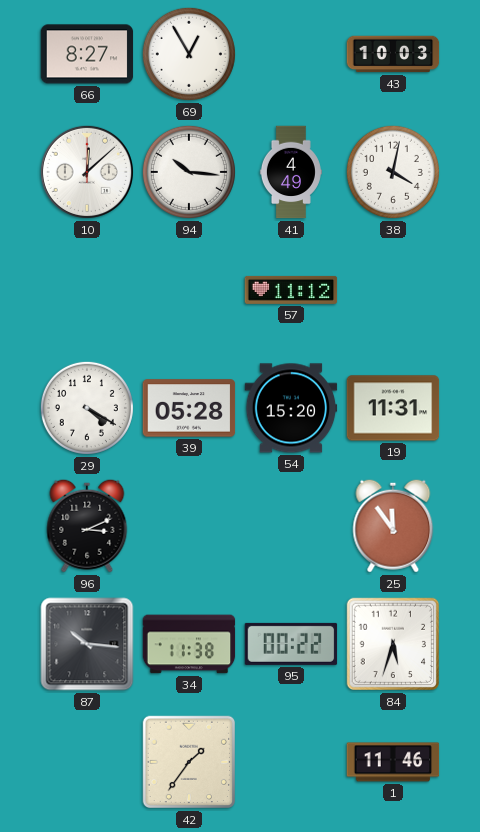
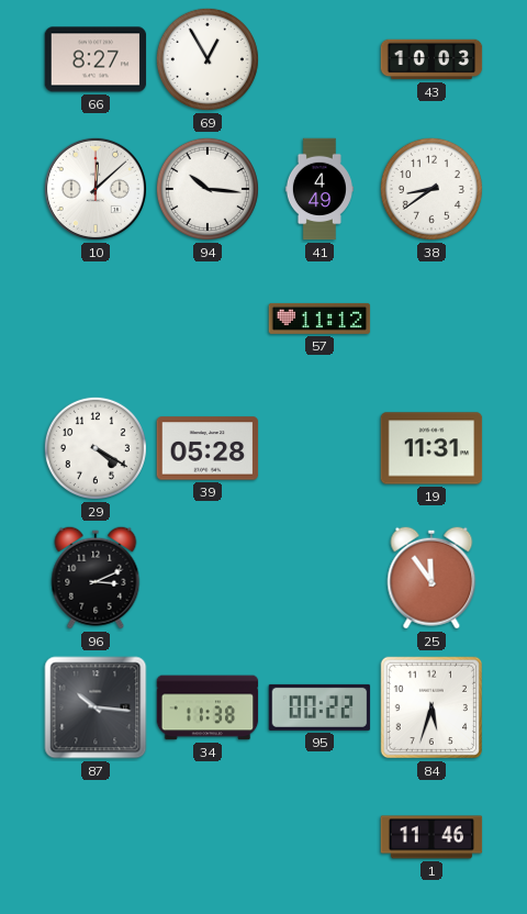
38: 4:02 -> 8:39
54: 15:20 -> none
42: 1:36 -> none
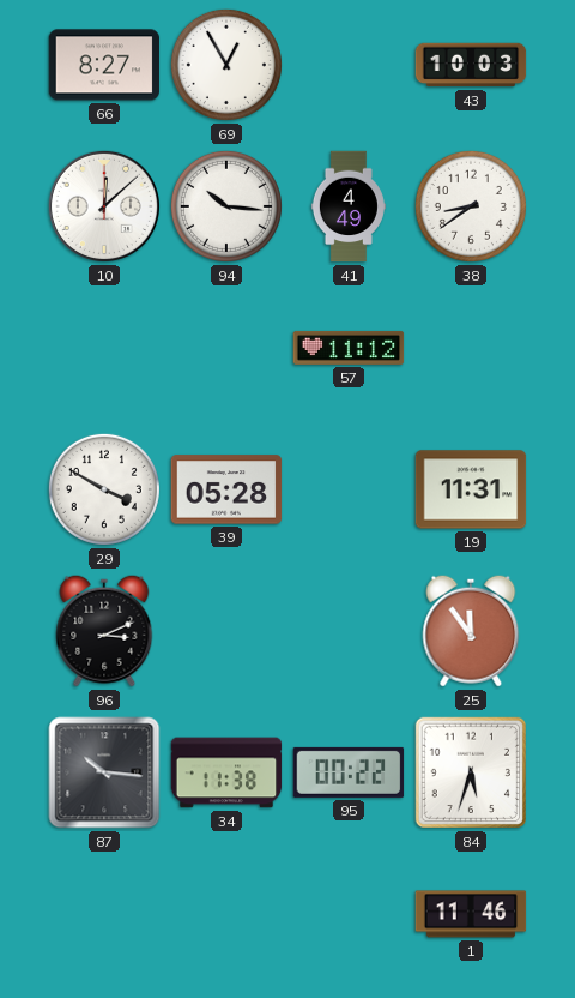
29: 4:20 -> 3:50
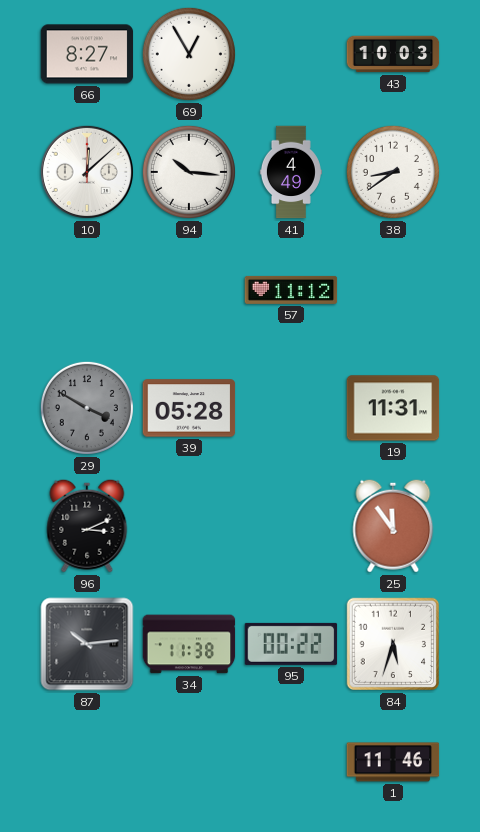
29 dial: white -> grey
87: 10:16 -> 10:14
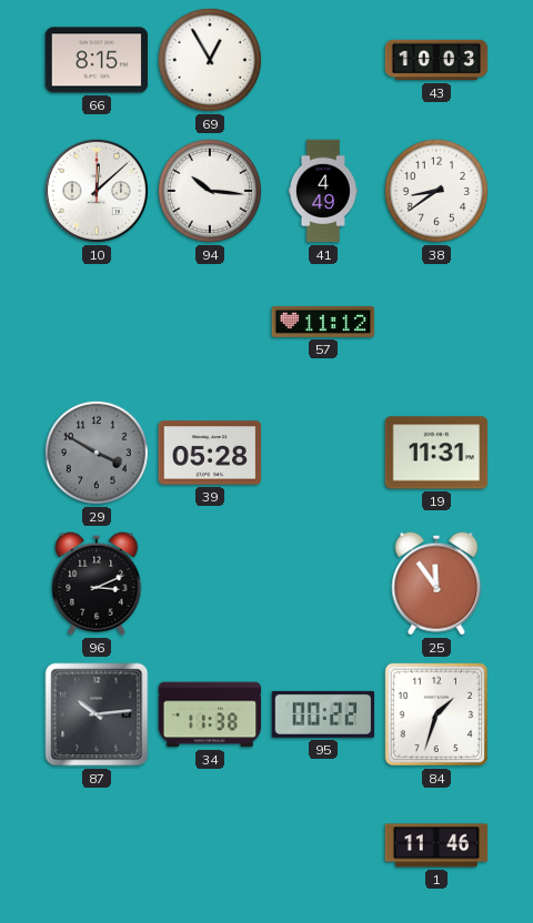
66: 8:27 -> 8:15
84: 5:33 -> 1:33
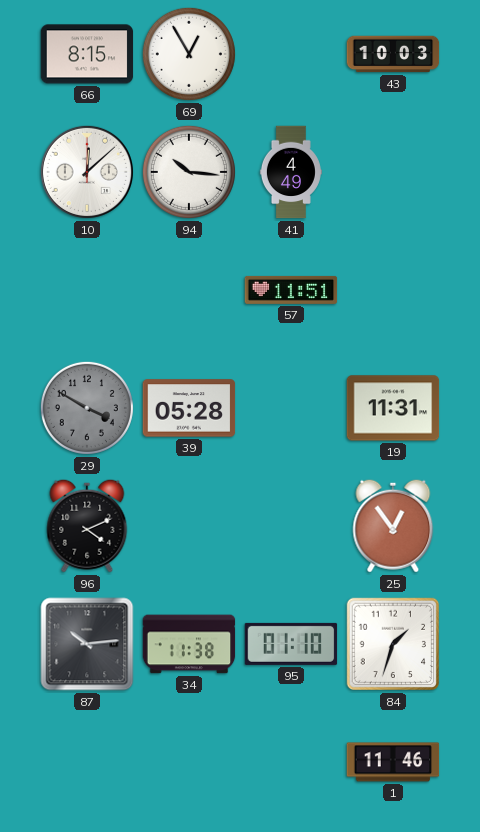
38: 8:39 -> none
57: 11:12 -> 11:51
96: 3:11 -> 4:11
25: 11:54 -> 12:54
95: 00:22 -> 01:10
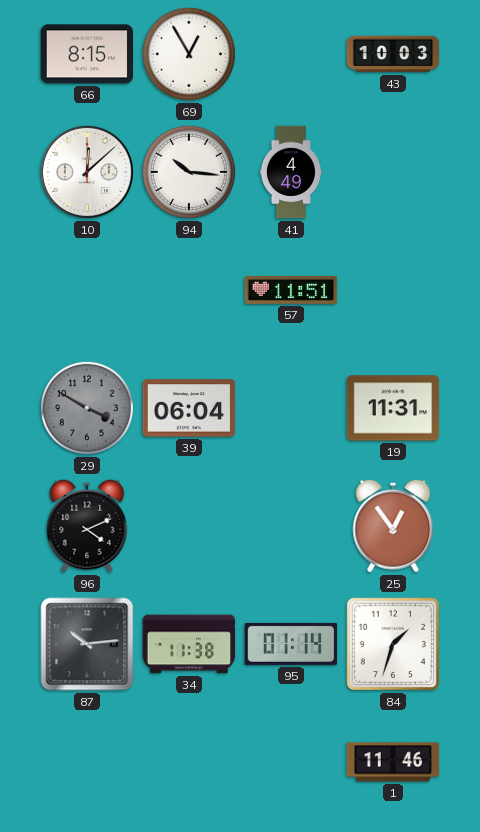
39: 05:28 -> 06:04
95: 01:10 -> 01:14
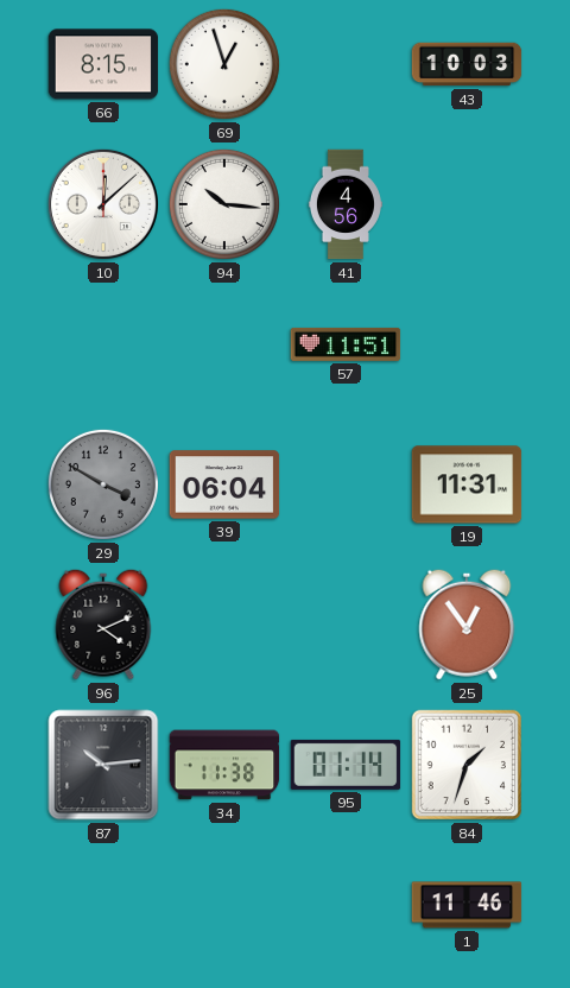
69: 12:55 -> 12:57
41: 4:49 -> 4:56
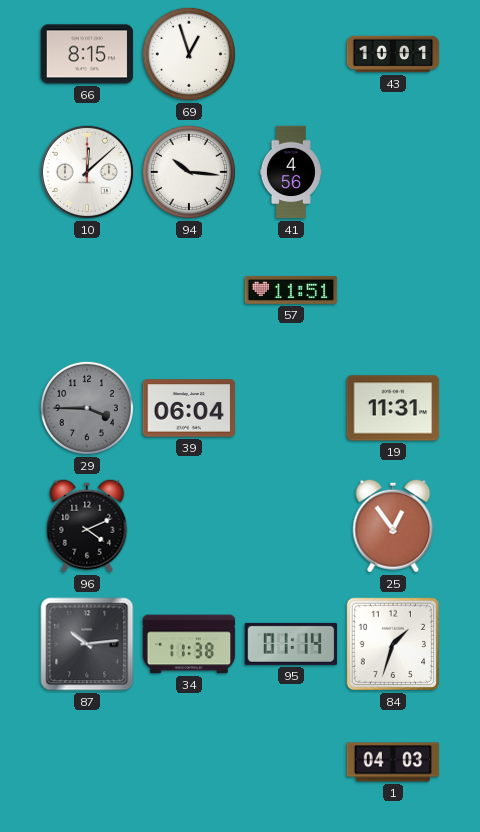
43: 10:03 -> 10:01
29: 3:50 -> 3:45
1: 11:46 -> 04:03
